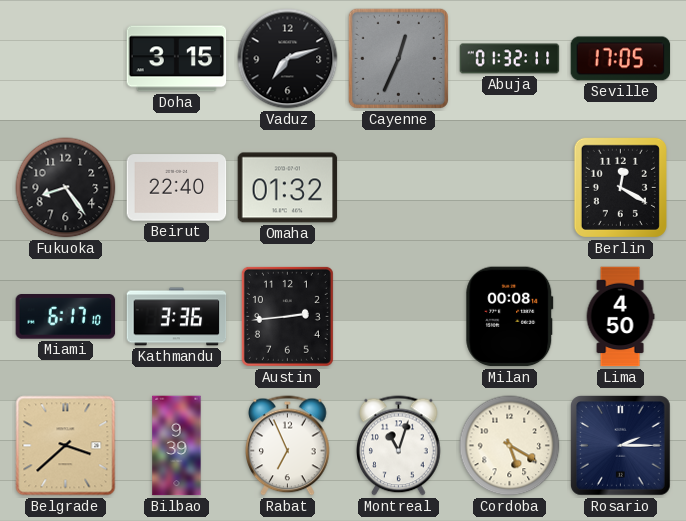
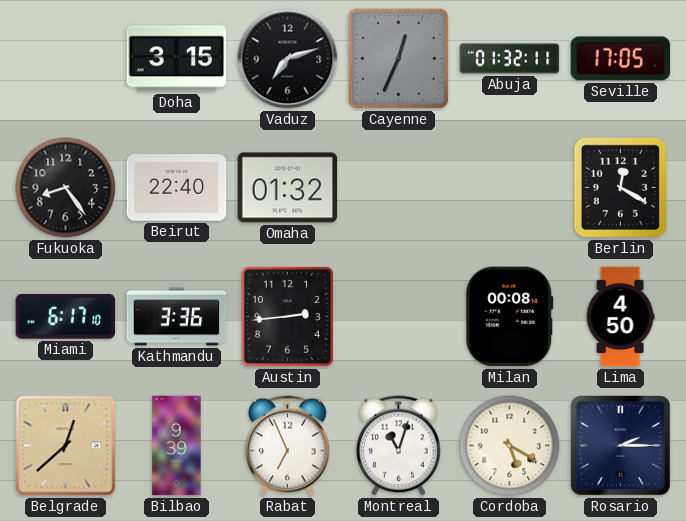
Belgrade: 3:38 -> 12:38
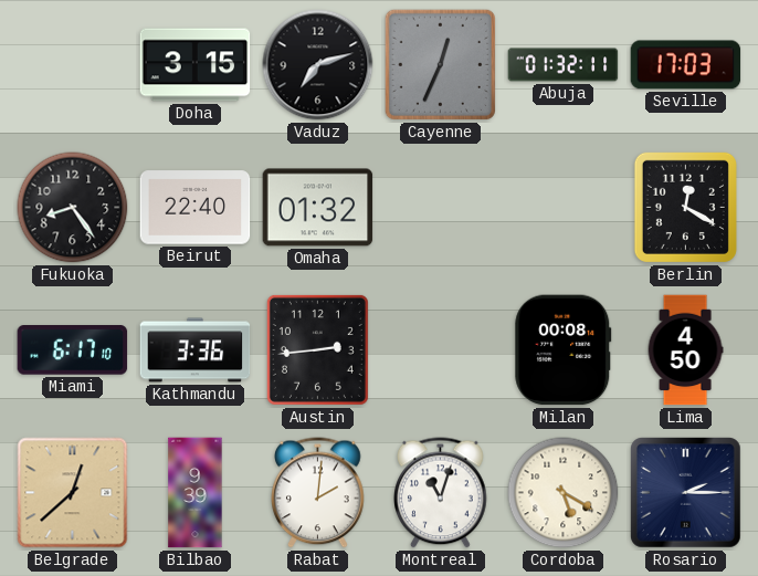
Seville: 17:05 -> 17:03
Rabat: 6:56 -> 2:01
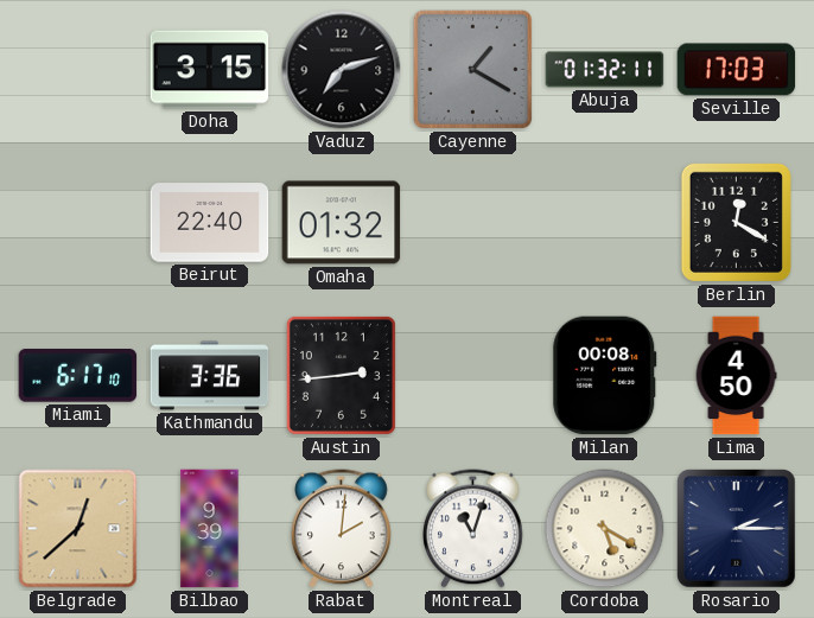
Cayenne: 12:34 -> 1:20
Fukuoka: 8:24 -> none
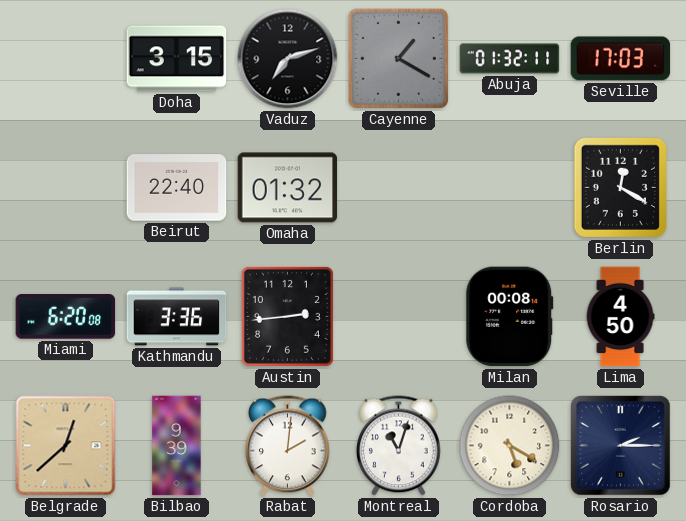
Miami: 6:17 -> 6:20
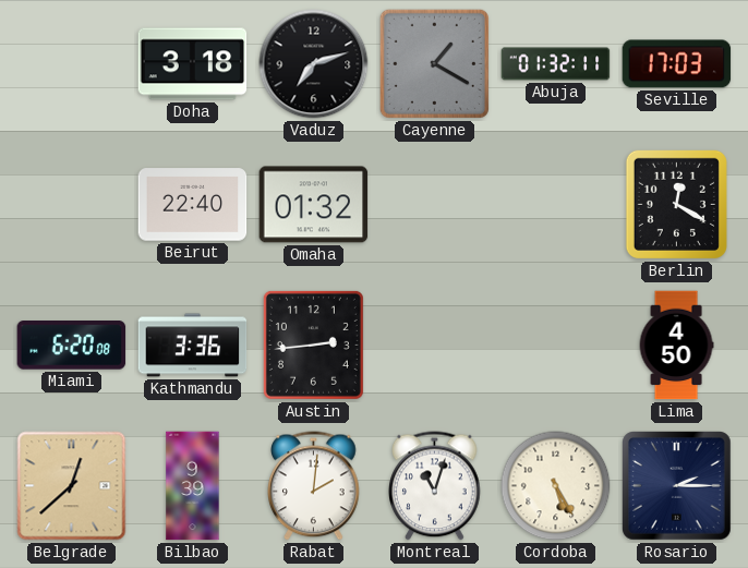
Doha: 3:15 -> 3:18
Milan: 00:08 -> none
Cordoba: 5:20 -> 5:25
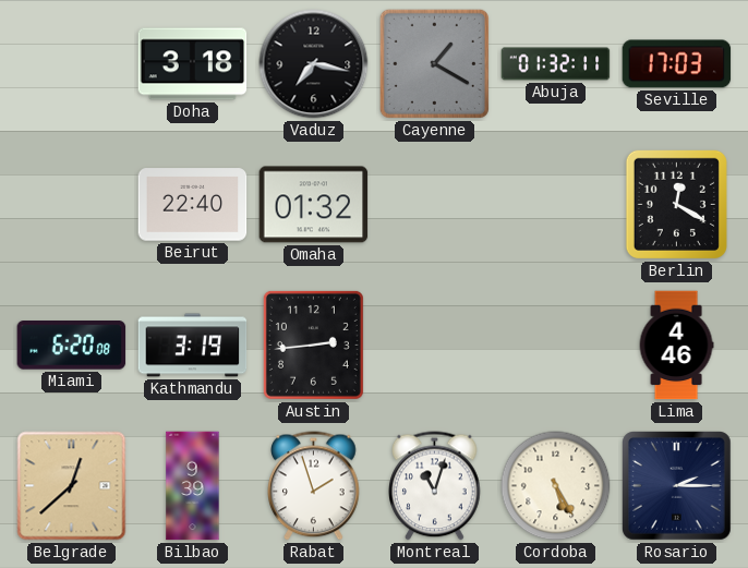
Vaduz: 7:12 -> 7:17
Kathmandu: 3:36 -> 3:19
Lima: 4:50 -> 4:46
Rabat: 2:01 -> 1:57
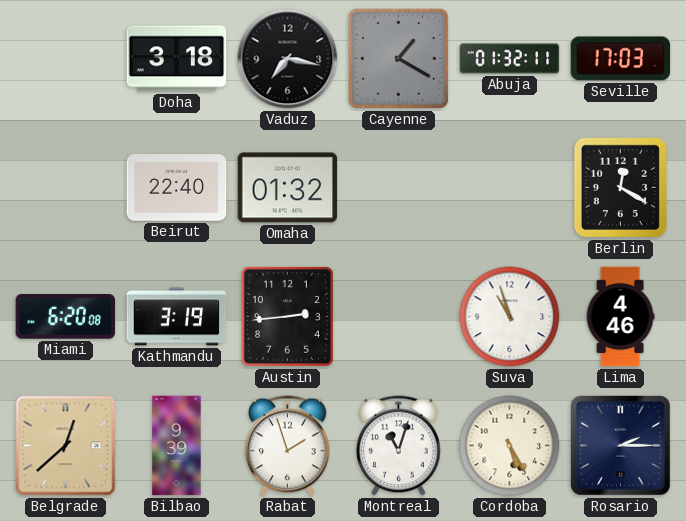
Suva: none -> 10:57
